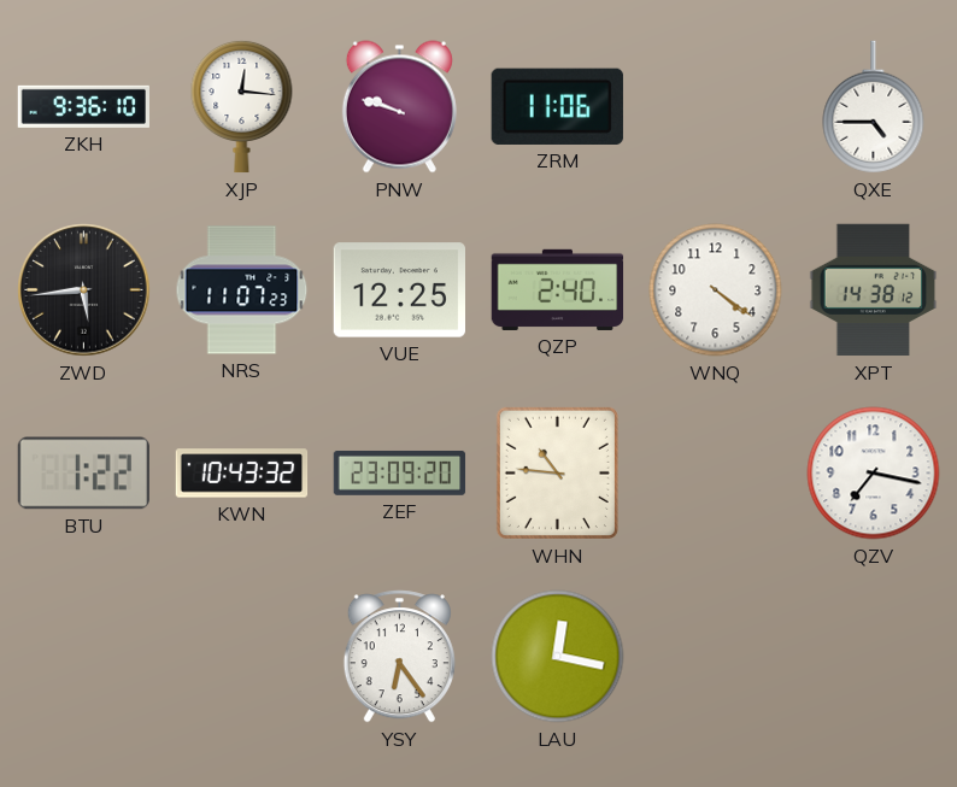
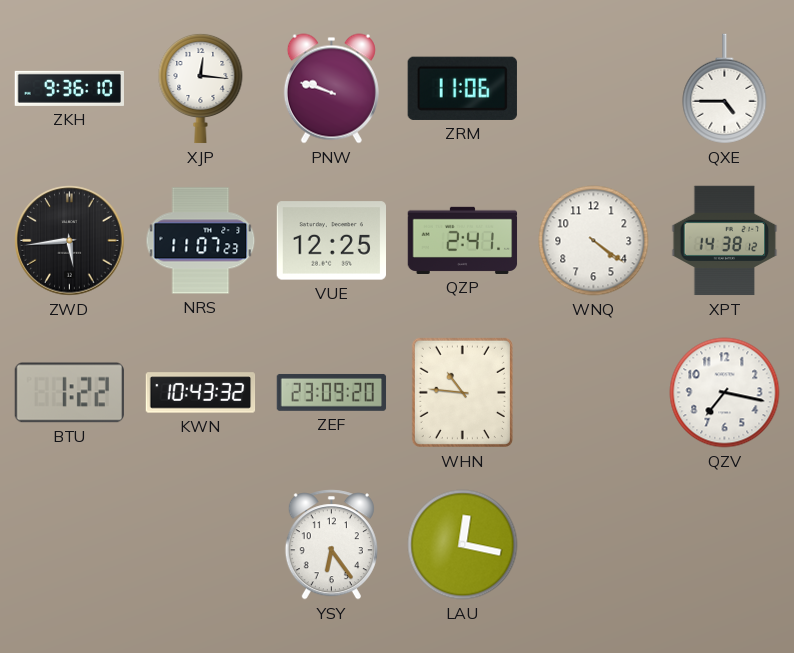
QZP: 2:40 -> 2:41
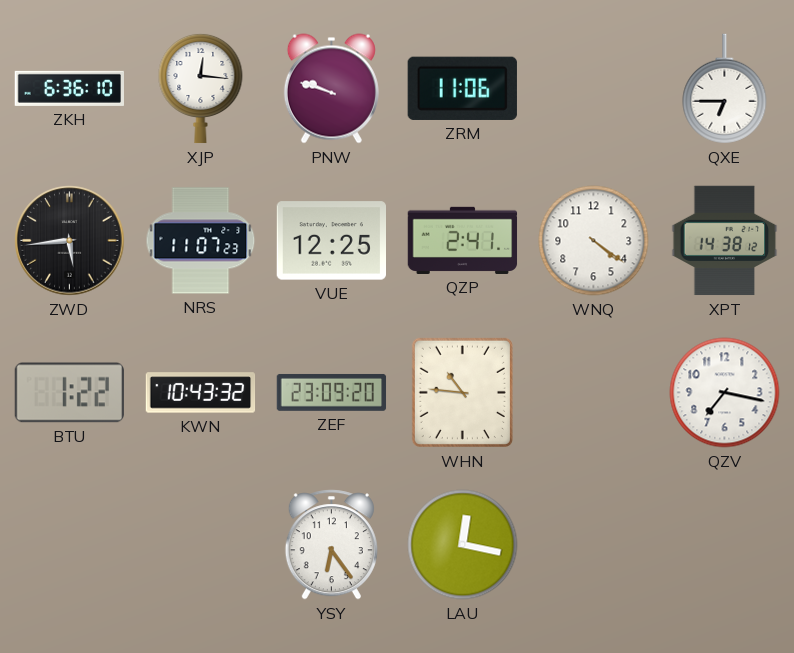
ZKH: 9:36 -> 6:36
QXE: 4:45 -> 6:45
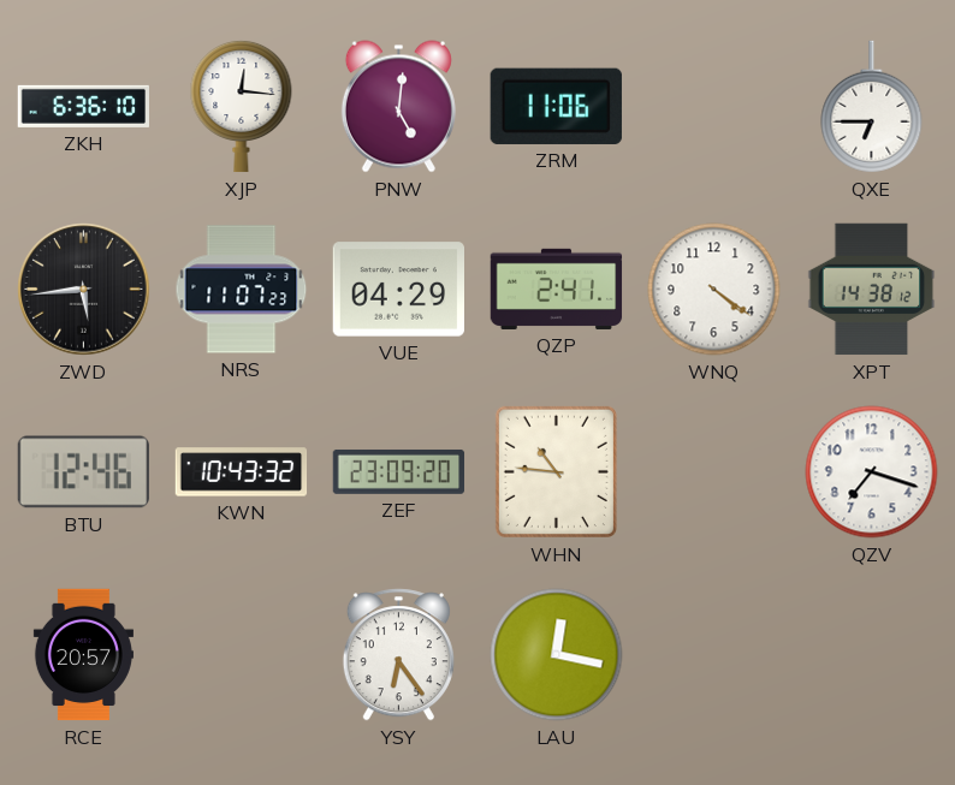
PNW: 9:48 -> 5:01
VUE: 12:25 -> 04:29
BTU: 1:22 -> 12:46
QZV: 7:17 -> 7:18
RCE: none -> 20:57
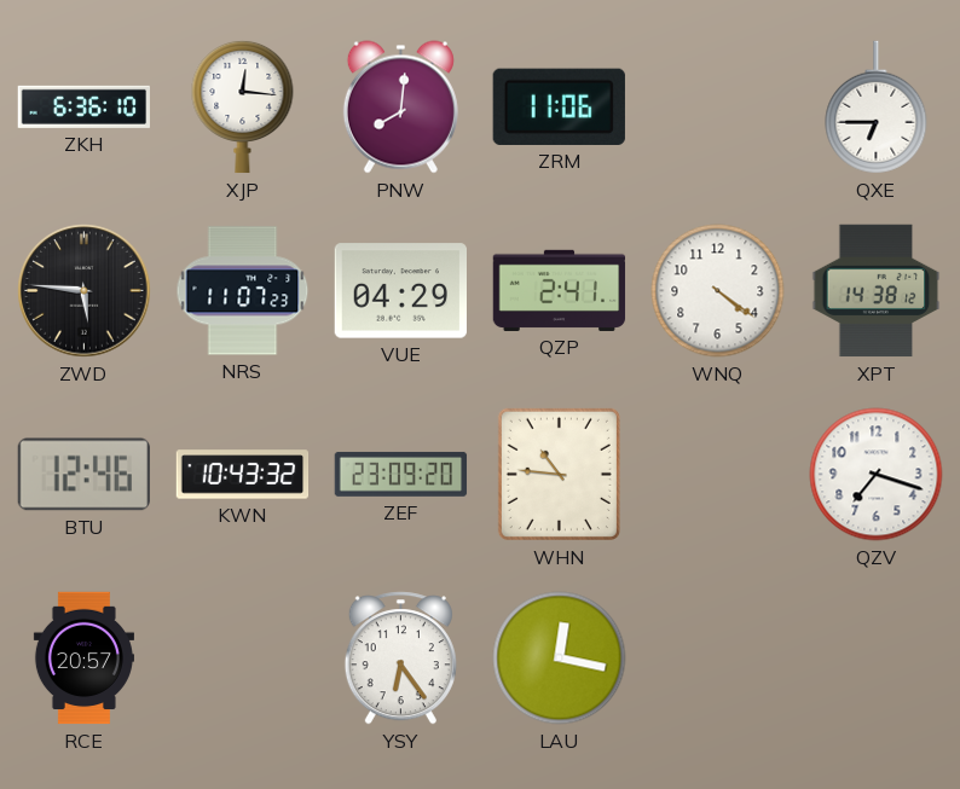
PNW: 5:01 -> 8:01
ZWD: 5:44 -> 5:46
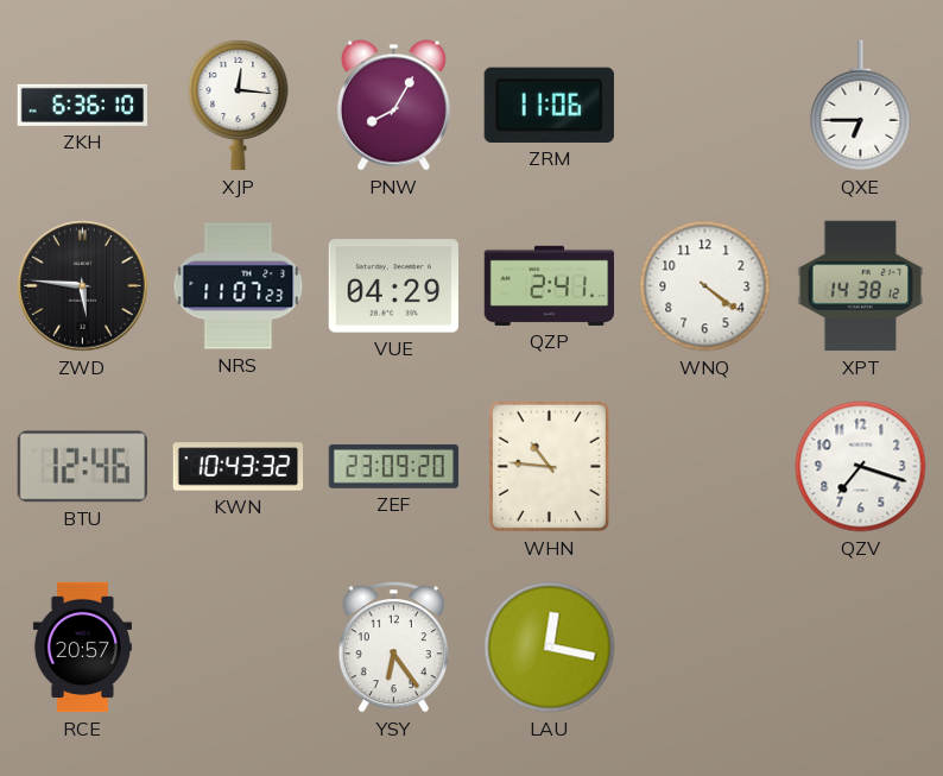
PNW: 8:01 -> 8:05
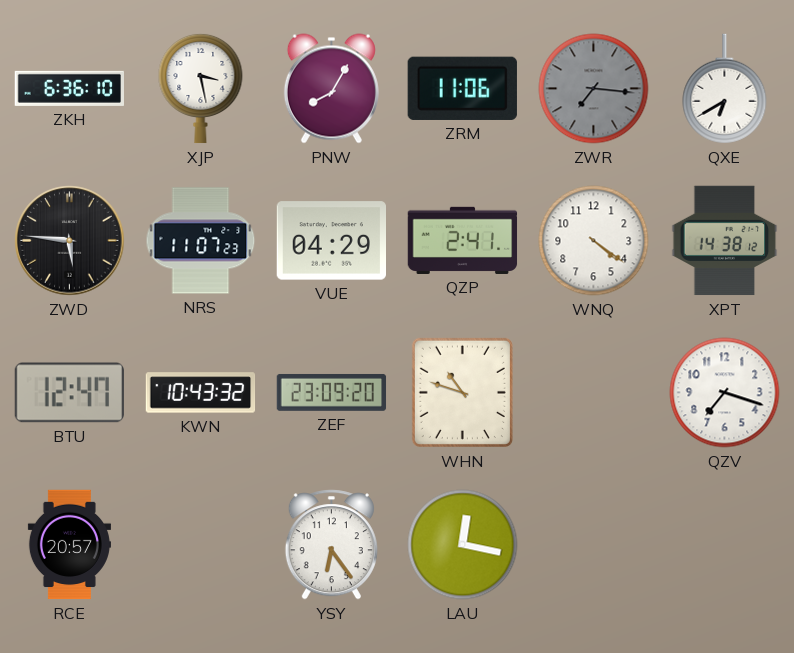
XJP: 12:16 -> 3:28
ZWR: none -> 7:16
QXE: 6:45 -> 6:40
BTU: 12:46 -> 12:47
WHN: 10:46 -> 10:48
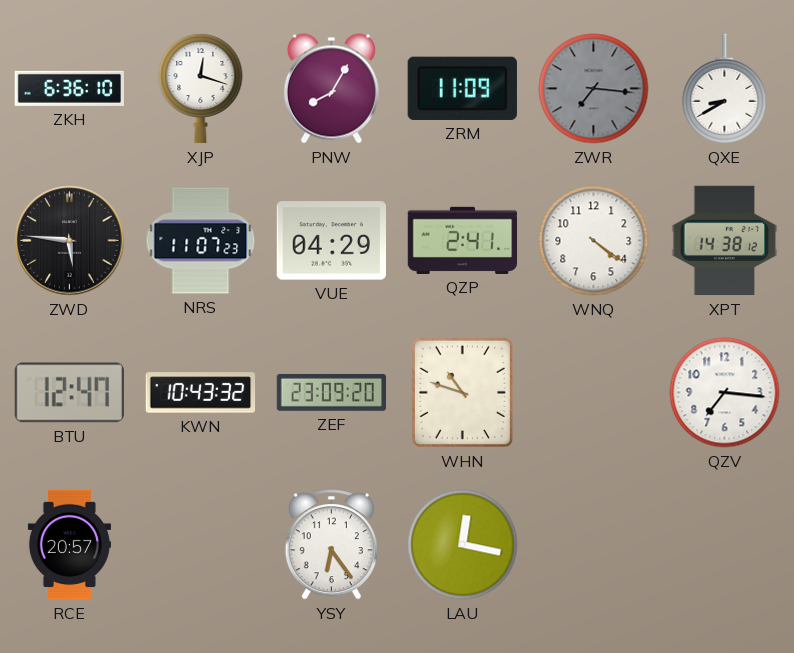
XJP: 3:28 -> 12:18
ZRM: 11:06 -> 11:09
QXE: 6:40 -> 8:40
QZV: 7:18 -> 7:16
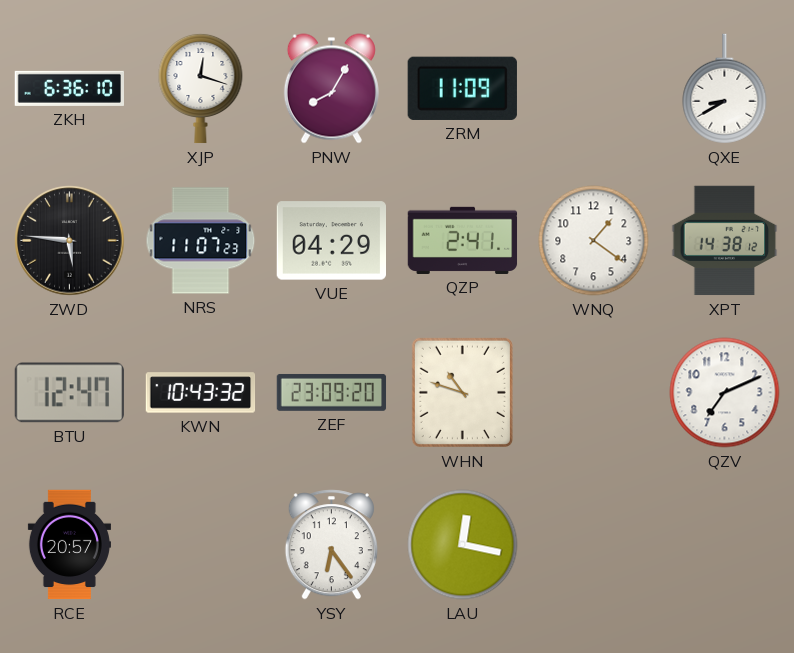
ZWR: 7:16 -> none
WNQ: 4:21 -> 1:21
QZV: 7:16 -> 7:11
